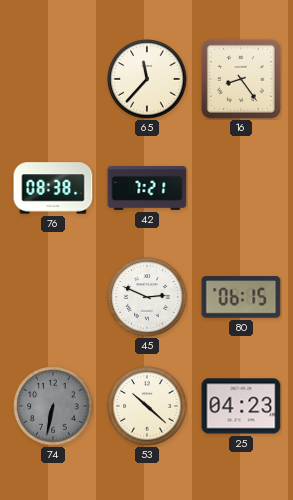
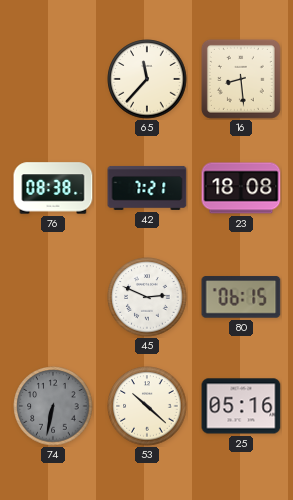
16: 8:24 -> 8:29
23: none -> 18:08
25: 04:23 -> 05:16
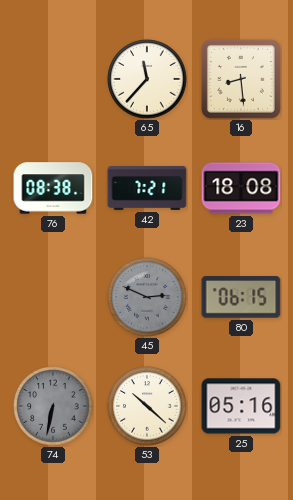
45 dial: white -> grey
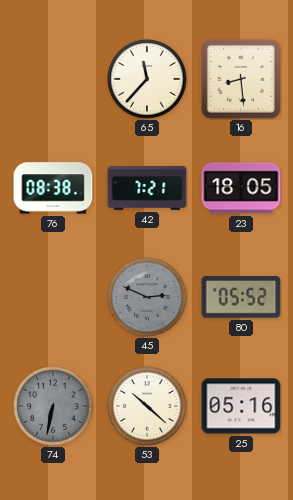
23: 18:08 -> 18:05
80: 06:15 -> 05:52
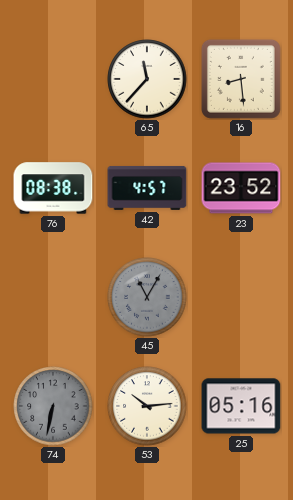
42: 7:21 -> 4:57
23: 18:05 -> 23:52
45: 2:49 -> 11:05
80: 05:52 -> none
53: 10:22 -> 10:14
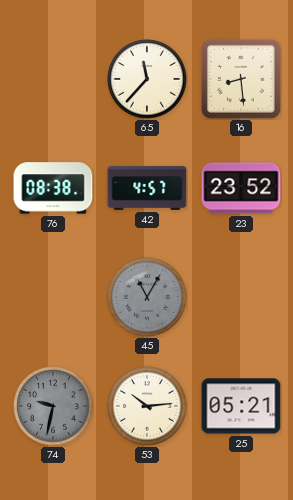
74: 6:32 -> 9:32
25: 05:16 -> 05:21
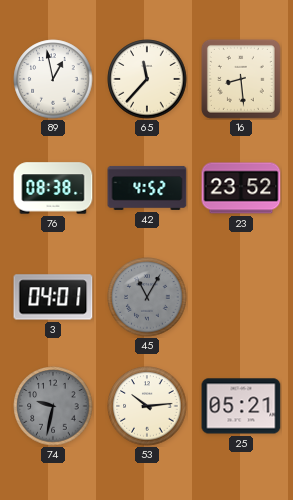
89: none -> 12:58
42: 4:57 -> 4:52
3: none -> 04:01
